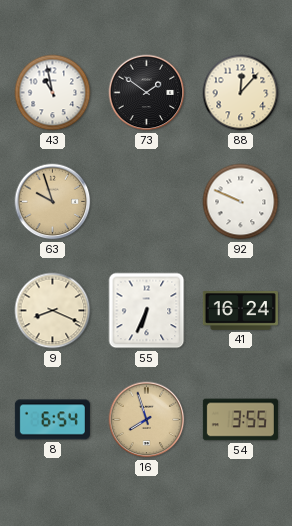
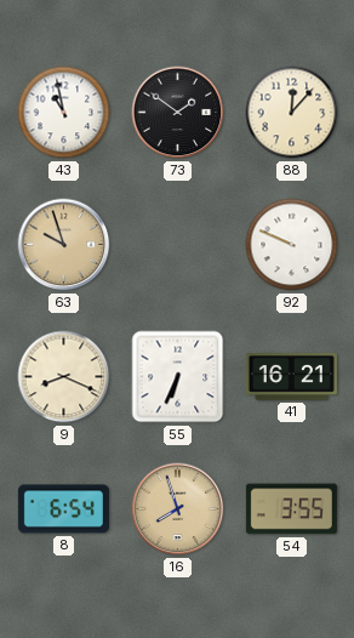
41: 16:24 -> 16:21
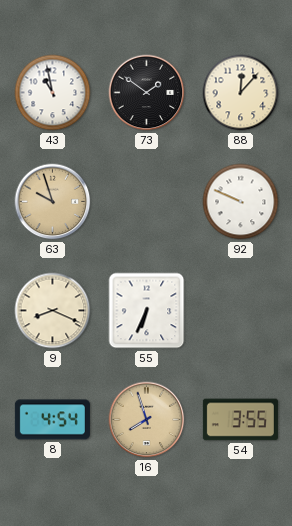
41: 16:21 -> none
8: 6:54 -> 4:54
